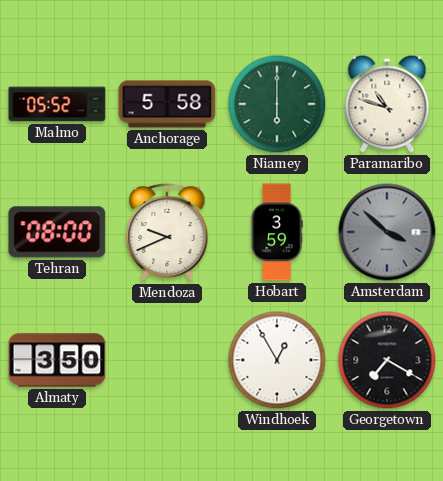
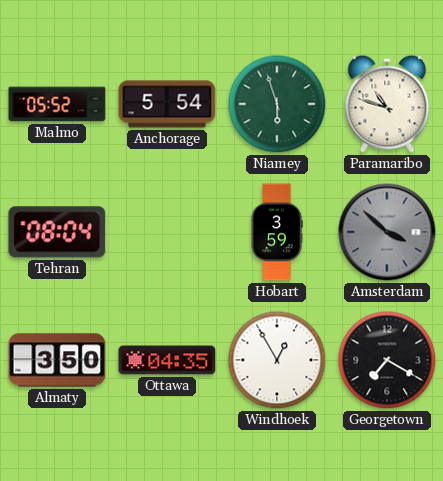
Anchorage: 5:58 -> 5:54
Niamey: 6:00 -> 5:57
Tehran: 08:00 -> 08:04
Mendoza: 9:41 -> none
Ottawa: none -> 04:35
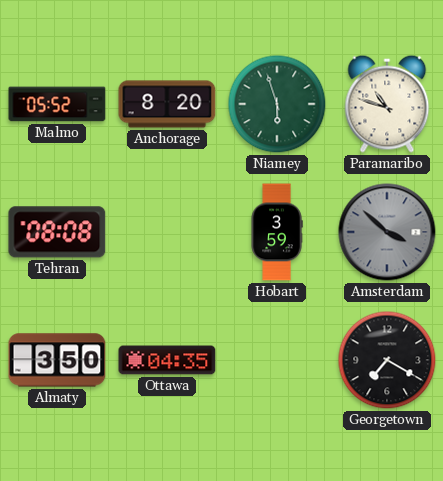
Anchorage: 5:54 -> 8:20
Tehran: 08:04 -> 08:08
Windhoek: 12:55 -> none
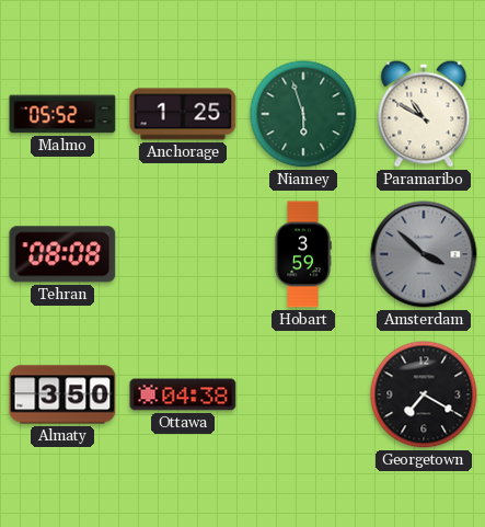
Anchorage: 8:20 -> 1:25
Paramaribo: 10:48 -> 10:50
Ottawa: 04:35 -> 04:38
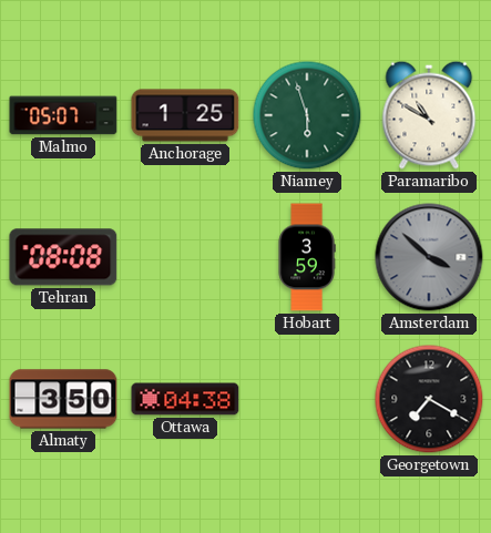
Malmo: 05:52 -> 05:07
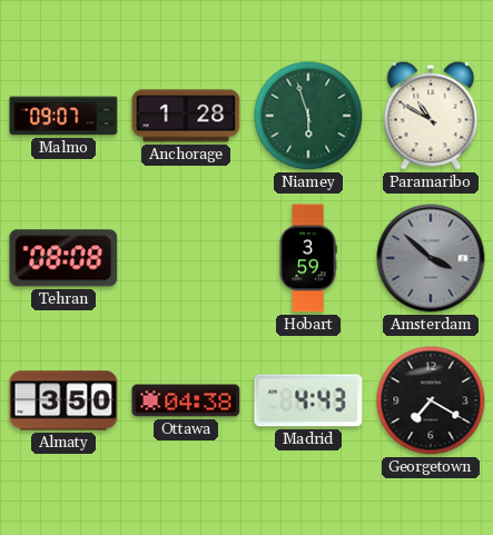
Malmo: 05:07 -> 09:07
Anchorage: 1:25 -> 1:28
Madrid: none -> 4:43
